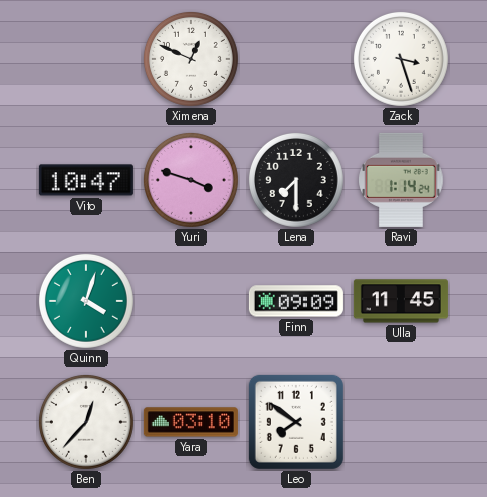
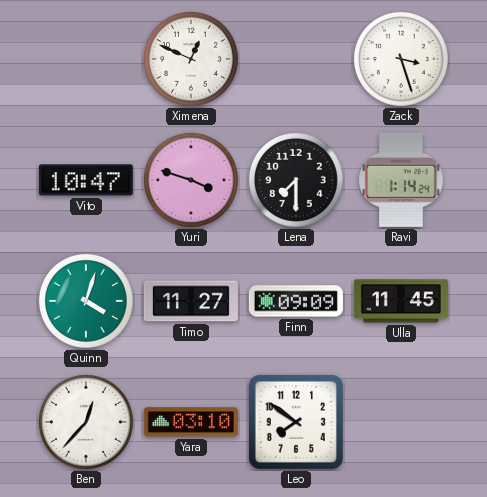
Timo: none -> 11:27
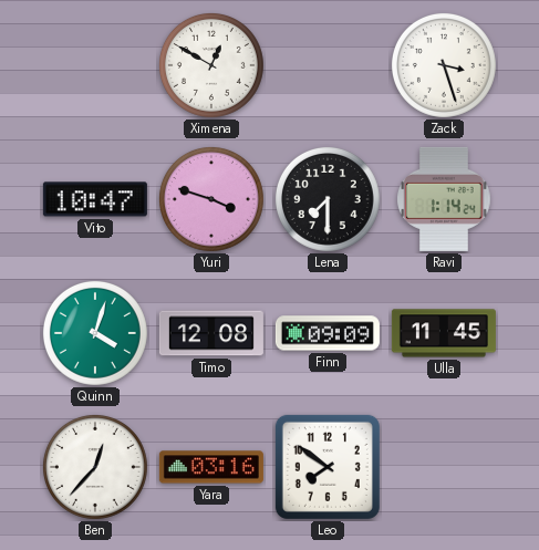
Ximena: 12:49 -> 12:50
Timo: 11:27 -> 12:08
Yara: 03:10 -> 03:16
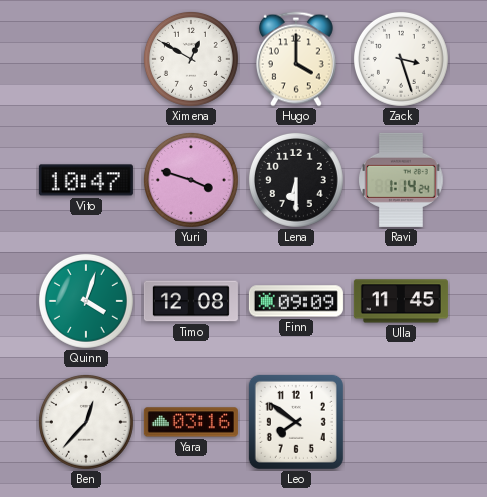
Hugo: none -> 4:00
Lena: 7:30 -> 6:30
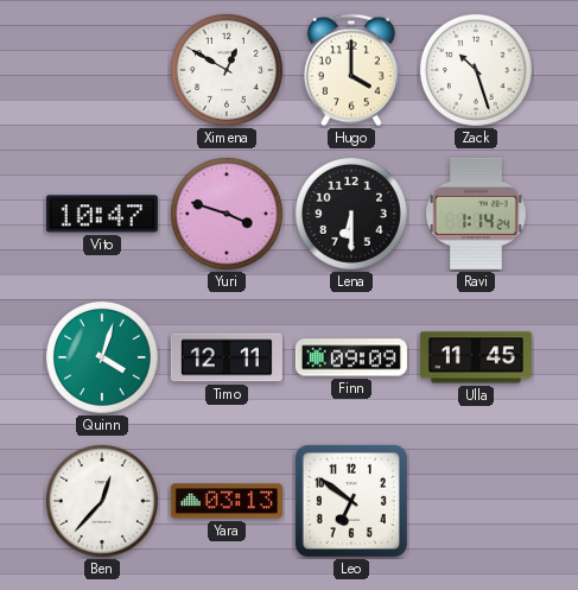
Zack: 3:27 -> 10:27
Timo: 12:08 -> 12:11
Yara: 03:16 -> 03:13
Leo: 7:51 -> 6:51
